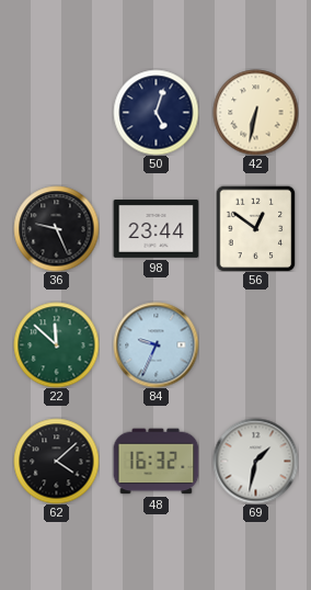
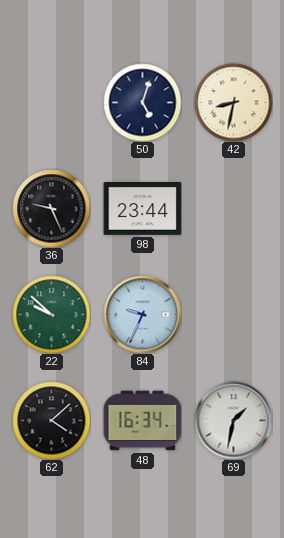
42: 6:32 -> 8:32
56: 12:51 -> none
22: 11:52 -> 9:52
48: 16:32 -> 16:34
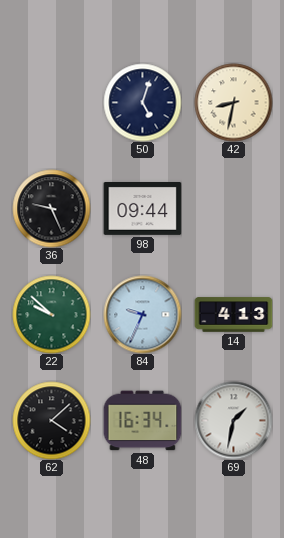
98: 23:44 -> 09:44
14: none -> 4:13
